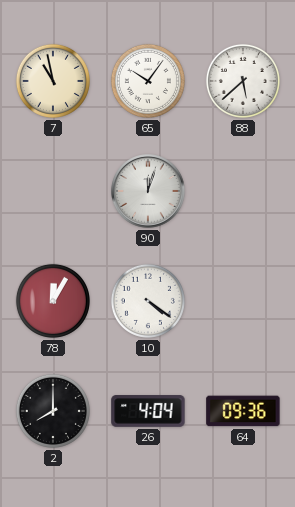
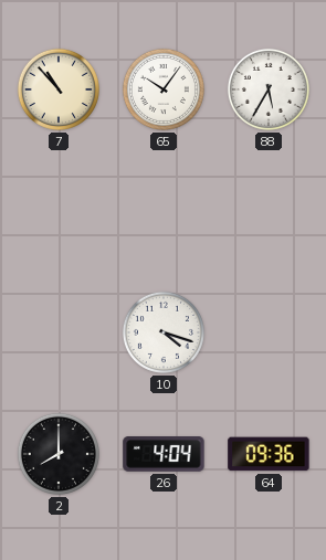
7: 10:58 -> 10:53
88: 5:38 -> 5:35
90: 12:03 -> none
78: 12:05 -> none
10: 4:21 -> 4:18
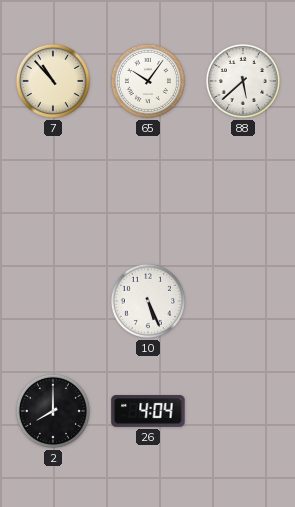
88: 5:35 -> 5:38
10: 4:18 -> 5:26
64: 09:36 -> none
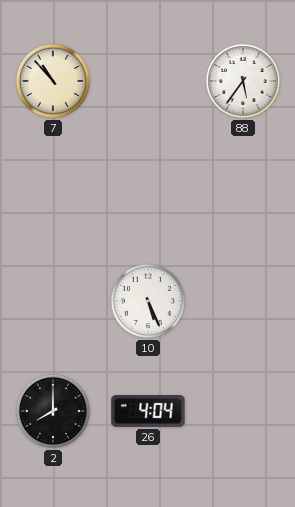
65: 10:06 -> none
88: 5:38 -> 5:36
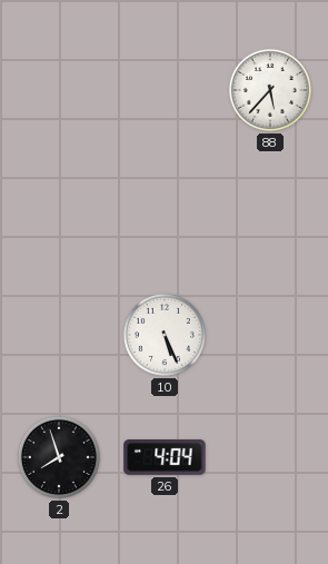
7: 10:53 -> none
88: 5:36 -> 5:37
2: 8:00 -> 7:57
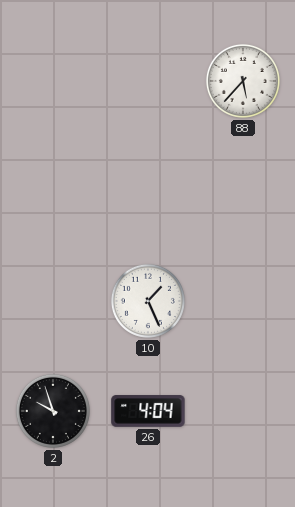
10: 5:26 -> 1:26
2: 7:57 -> 9:57
